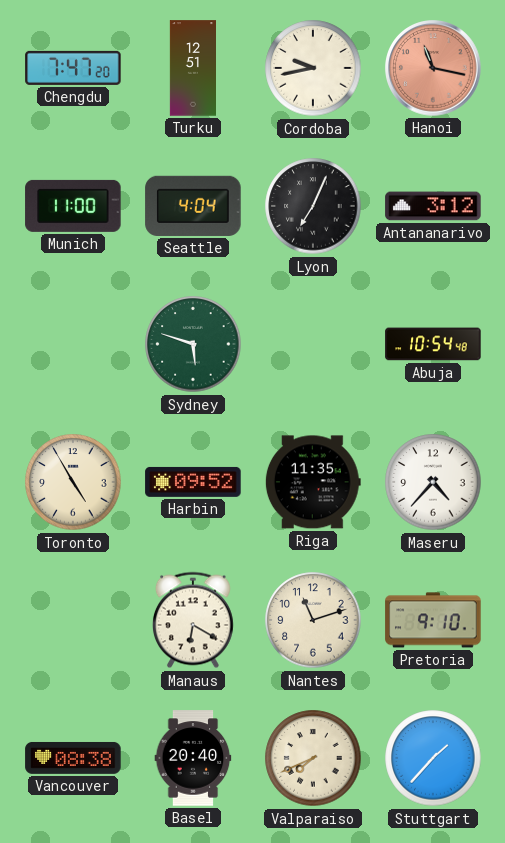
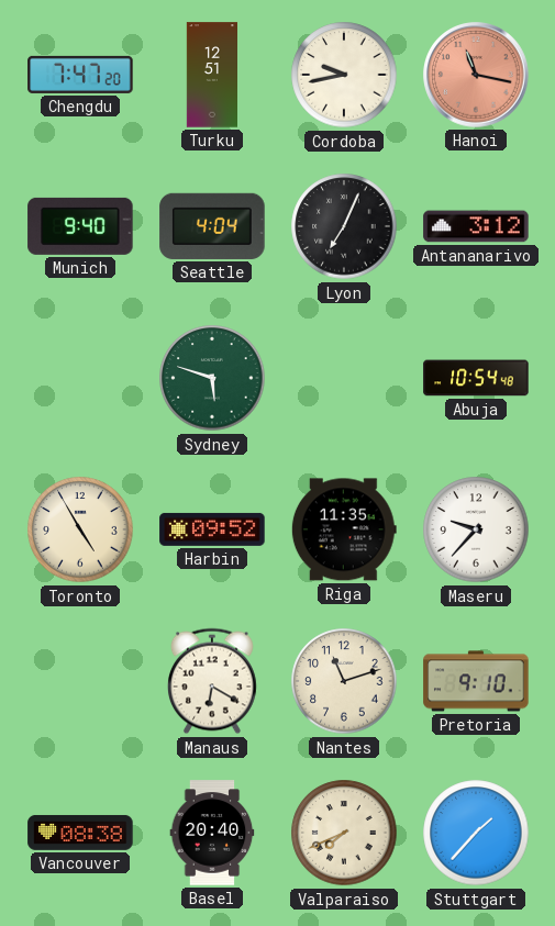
Munich: 11:00 -> 9:40
Maseru: 4:37 -> 9:37
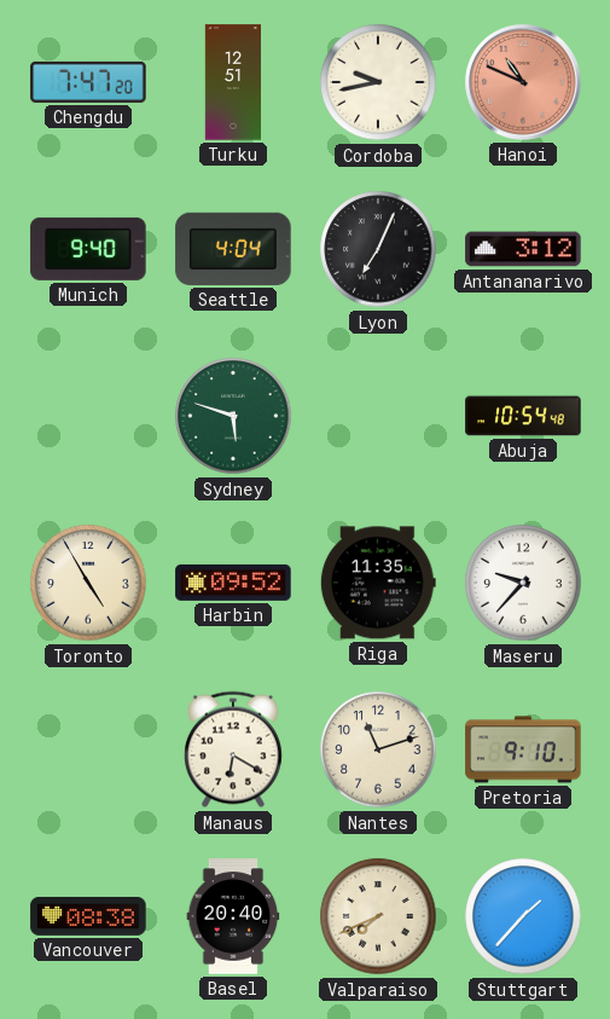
Hanoi: 11:17 -> 10:49
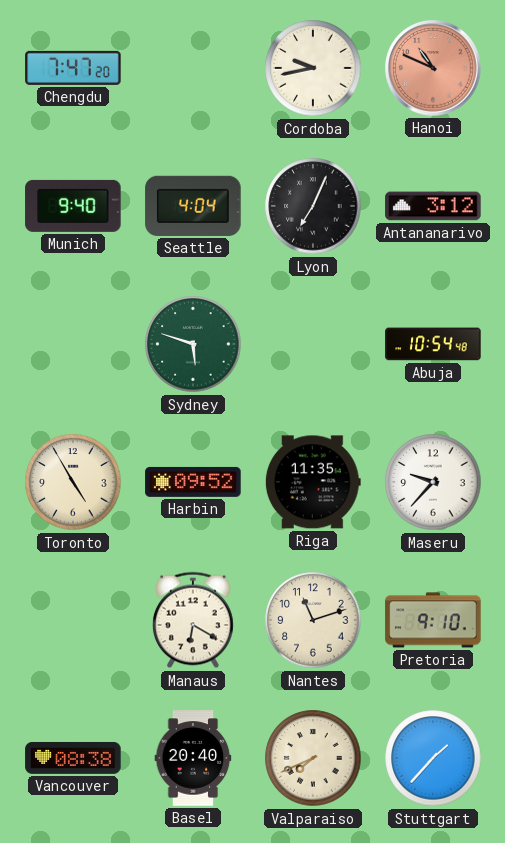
Turku: 12:51 -> none
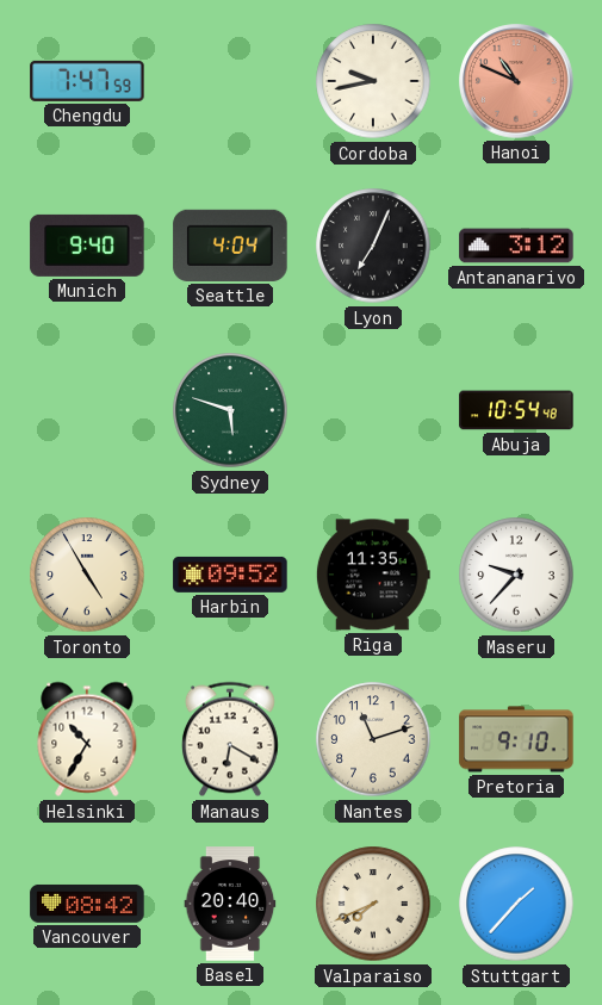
Chengdu: 7:47:20 -> 7:47:59
Helsinki: none -> 10:35
Vancouver: 08:38 -> 08:42
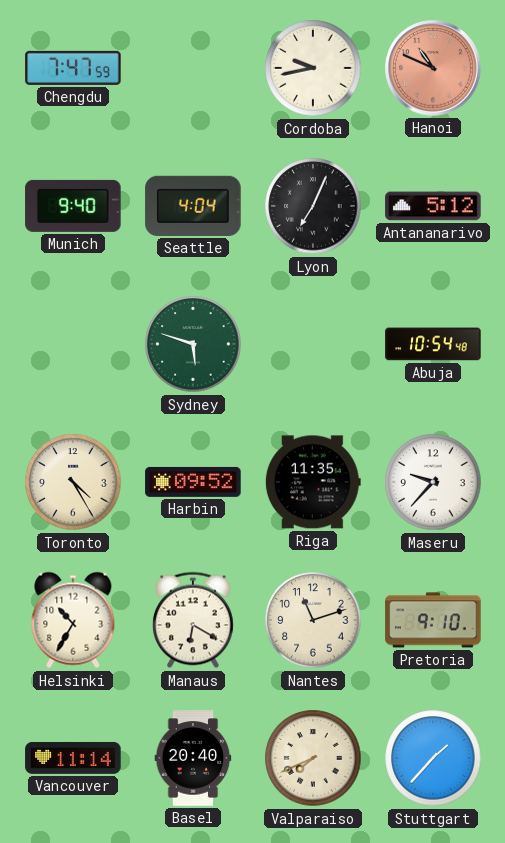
Antananarivo: 3:12 -> 5:12
Toronto: 4:55 -> 4:25
Vancouver: 08:42 -> 11:14
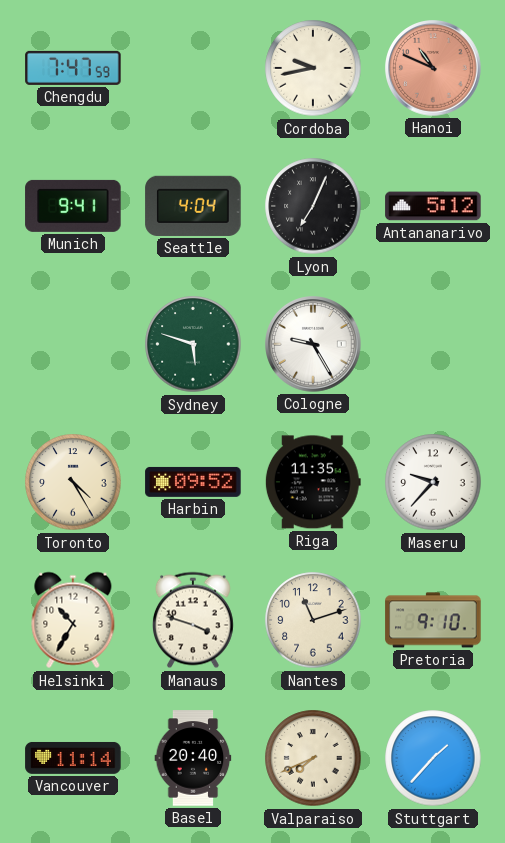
Munich: 9:40 -> 9:41
Cologne: none -> 9:25
Abuja: 10:54 -> none
Manaus: 6:20 -> 3:48
